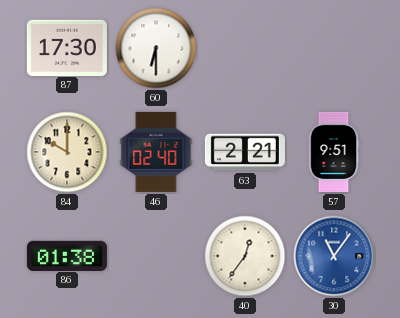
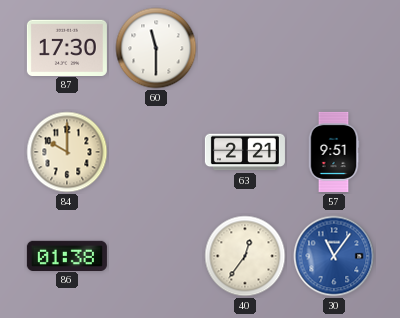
60: 6:30 -> 11:30
46: 02:40 -> none
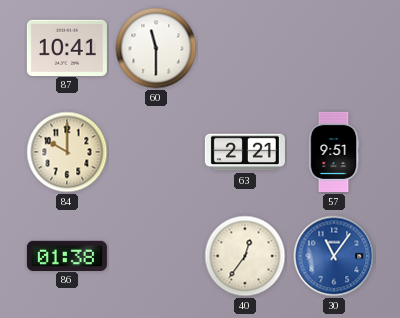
87: 17:30 -> 10:41
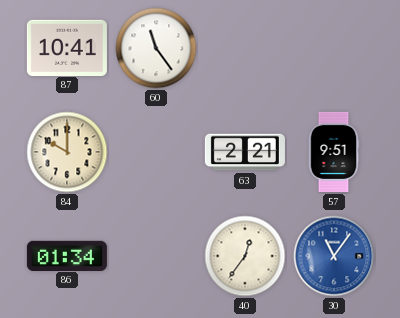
60: 11:30 -> 11:24
86: 01:38 -> 01:34
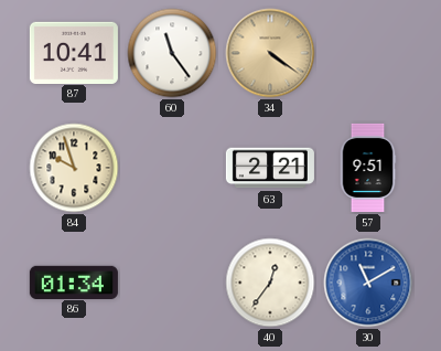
34: none -> 4:21
84: 10:00 -> 9:57
30: 11:06 -> 11:10
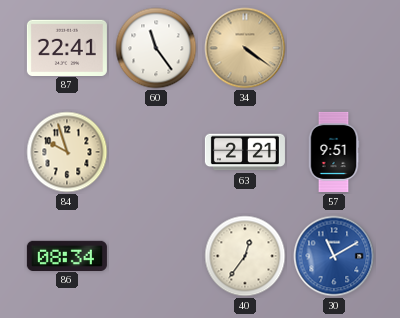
87: 10:41 -> 22:41
86: 01:34 -> 08:34
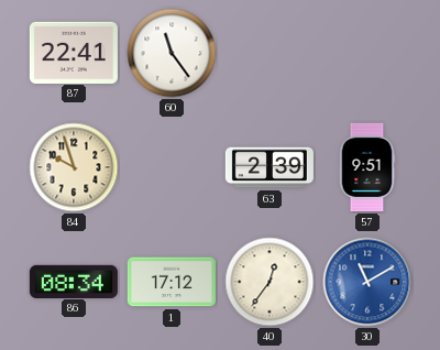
34: 4:21 -> none
63: 2:21 -> 2:39
1: none -> 17:12
